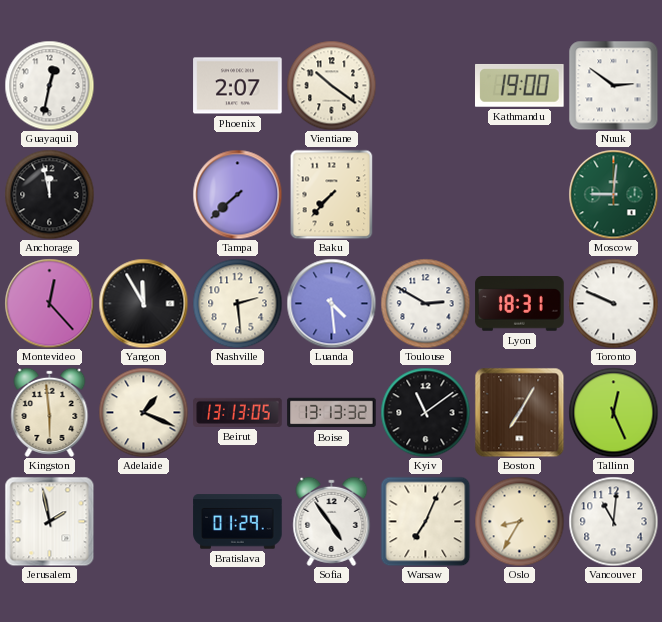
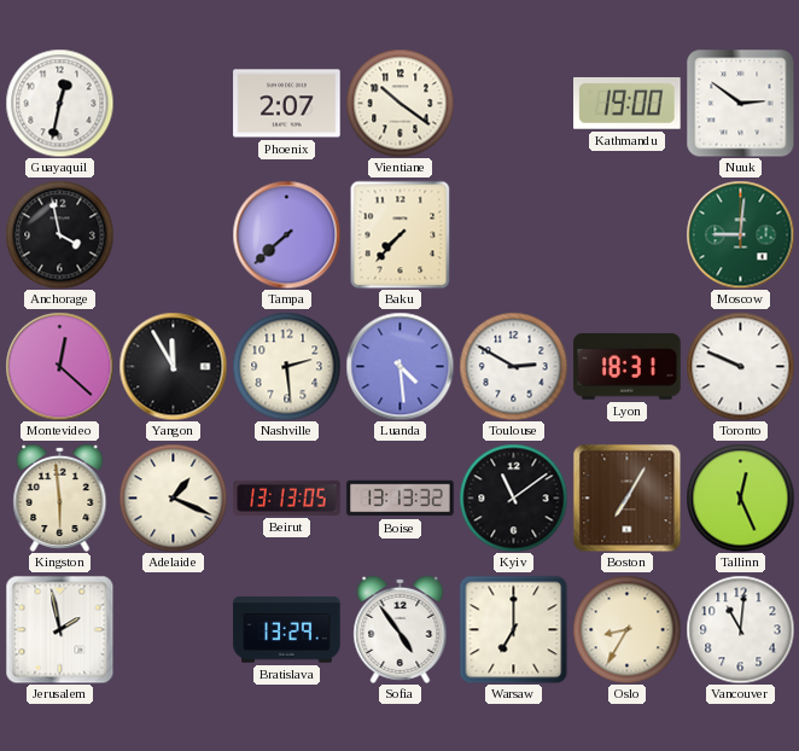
Anchorage: 11:58 -> 3:58
Montevideo: 12:23 -> 12:22
Bratislava: 01:29 -> 13:29
Warsaw: 7:04 -> 7:00
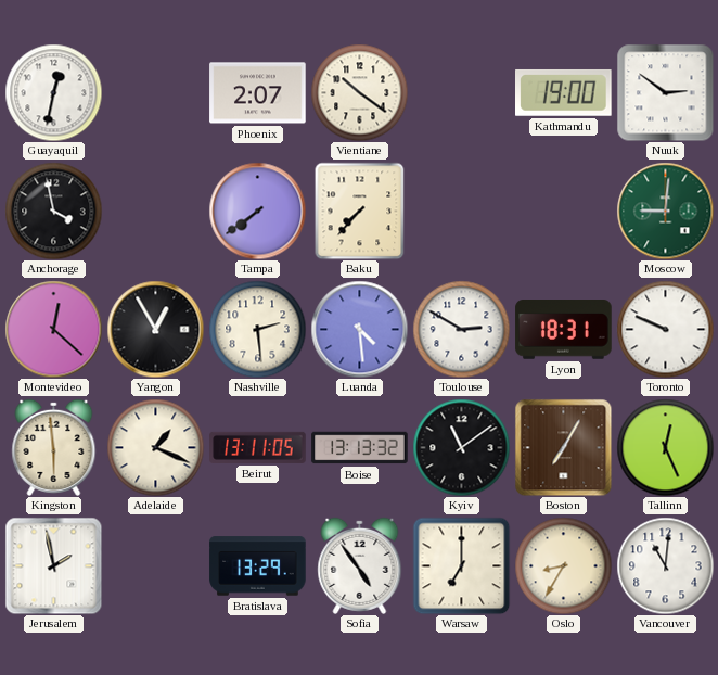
Tampa: 7:38 -> 7:39
Yangon: 11:55 -> 12:55
Beirut: 13:13 -> 13:11
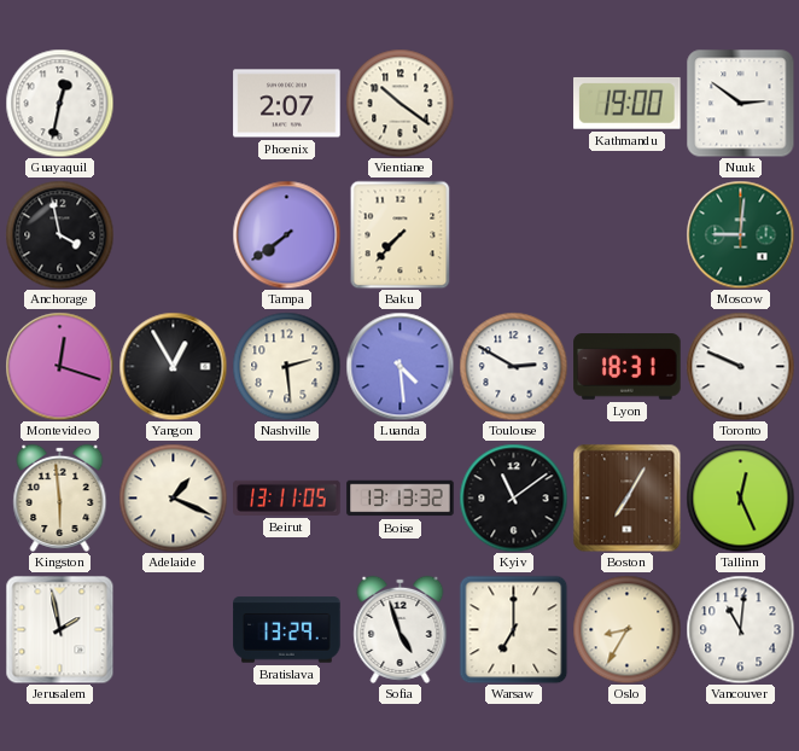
Montevideo: 12:22 -> 12:18
Sofia: 4:54 -> 4:57
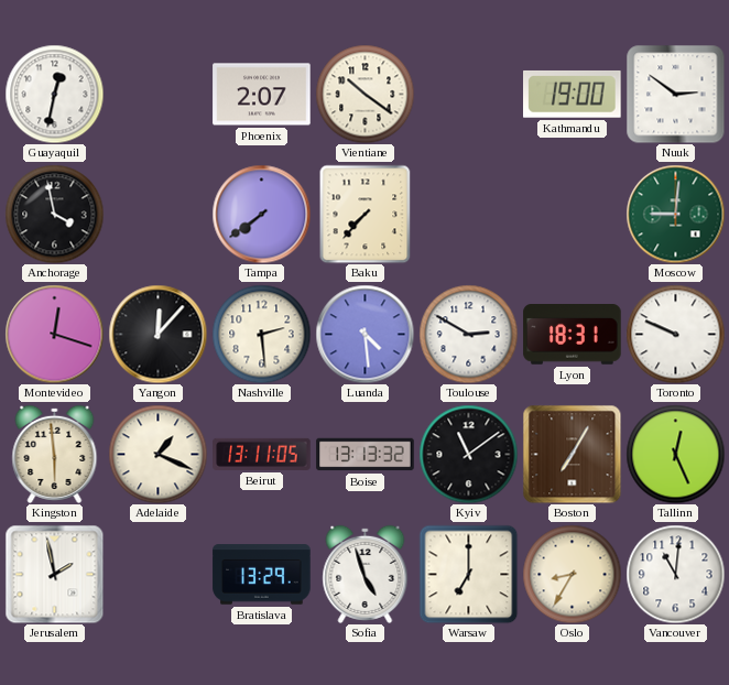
Yangon: 12:55 -> 12:07
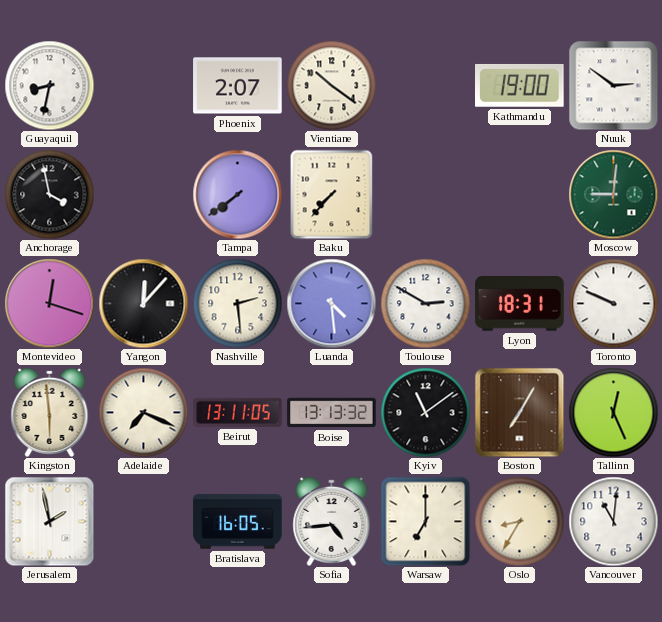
Guayaquil: 12:32 -> 8:32
Adelaide: 1:19 -> 7:19
Bratislava: 13:29 -> 16:05
Sofia: 4:57 -> 4:44
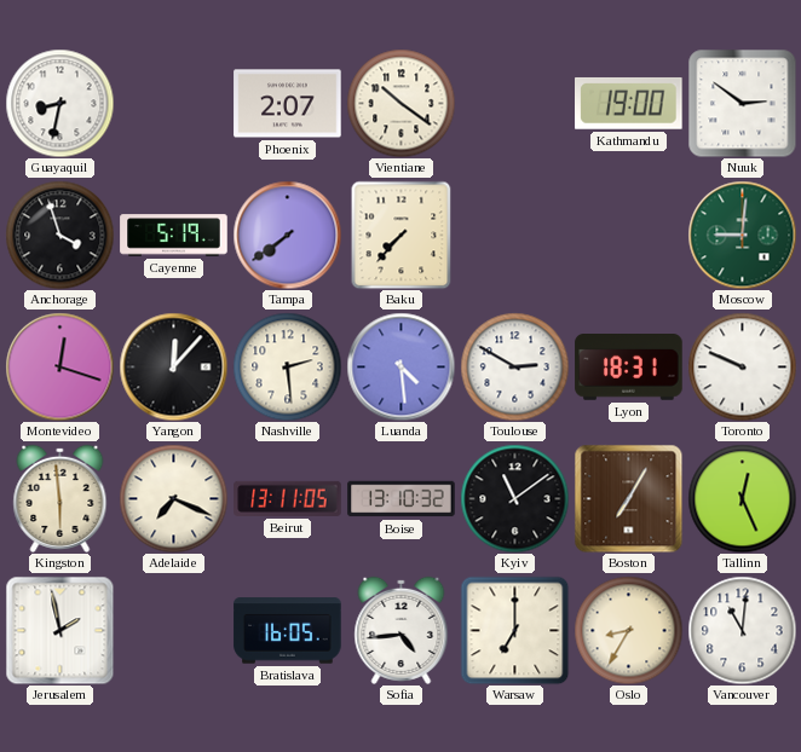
Anchorage: 3:58 -> 3:57
Cayenne: none -> 5:19
Boise: 13:13 -> 13:10
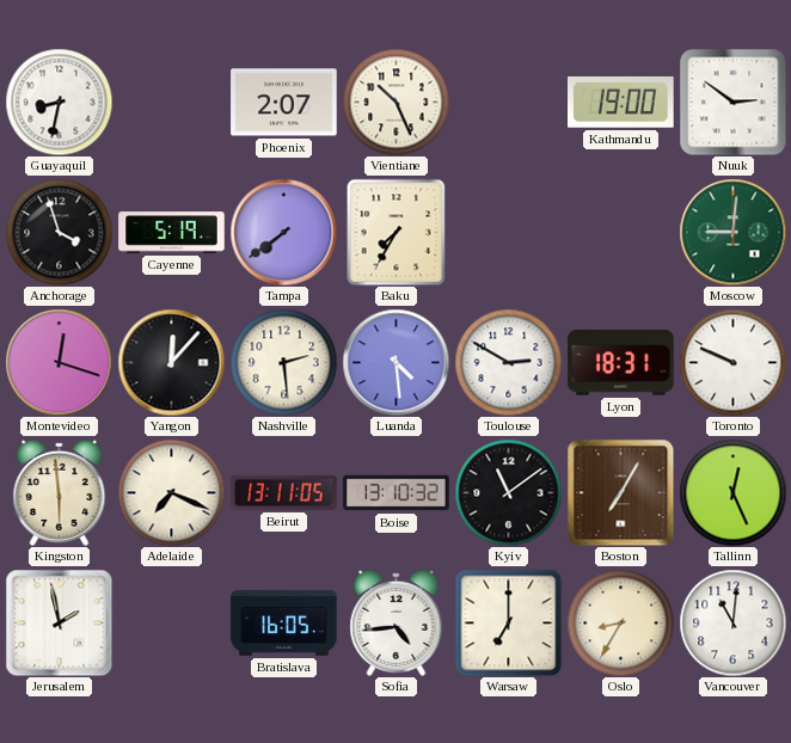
Vientiane: 10:21 -> 10:26
Baku: 7:37 -> 7:35
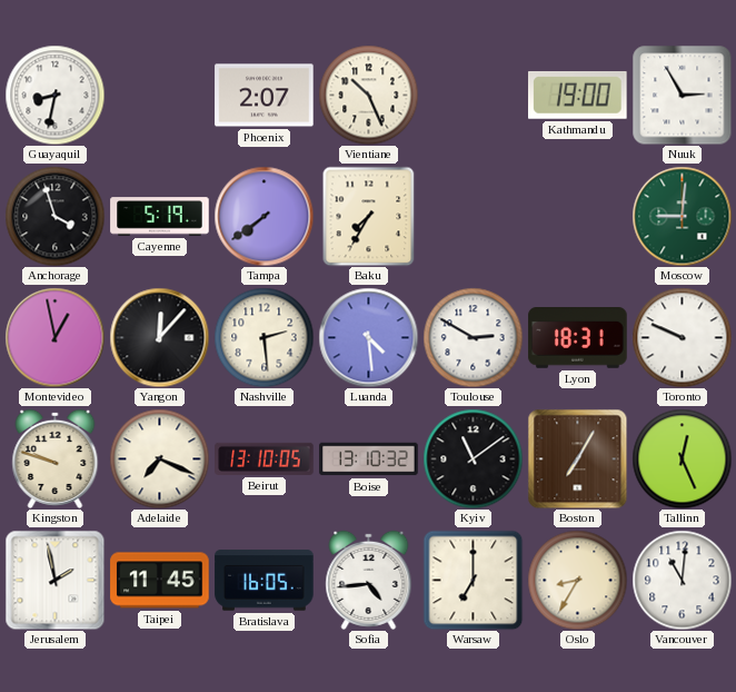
Nuuk: 2:51 -> 2:55
Montevideo: 12:18 -> 12:58
Kingston: 5:59 -> 9:48
Beirut: 13:11 -> 13:10
Taipei: none -> 11:45
